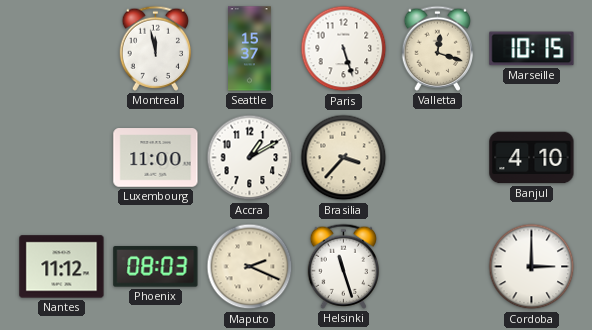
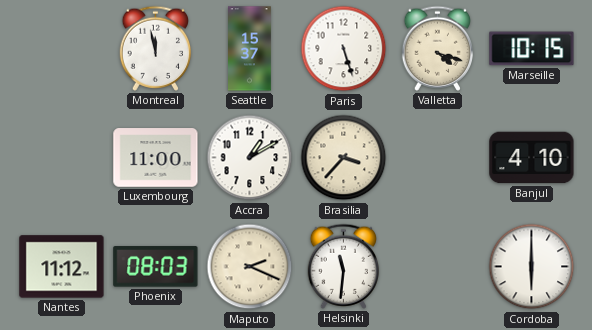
Valletta: 12:18 -> 4:18
Helsinki: 11:27 -> 11:31
Cordoba: 3:00 -> 6:00
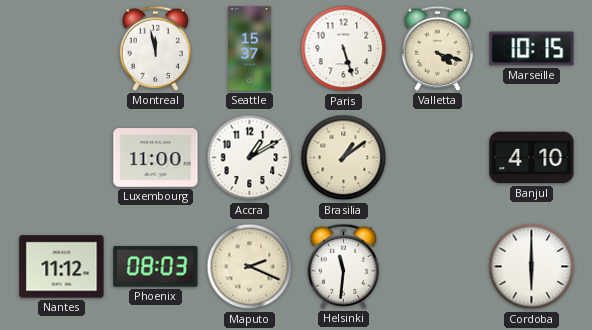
Brasilia: 3:37 -> 1:09
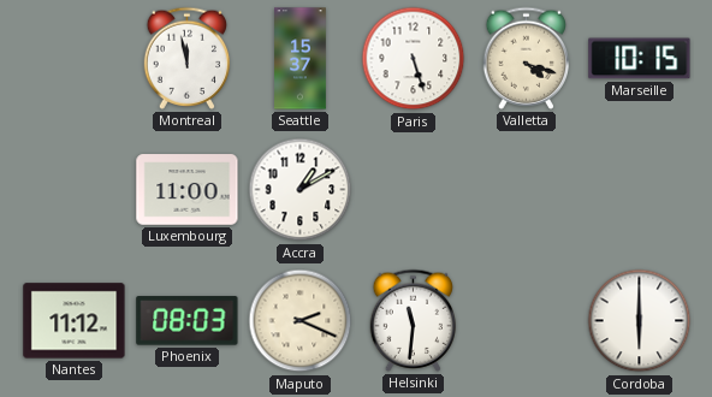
Brasilia: 1:09 -> none
Banjul: 4:10 -> none
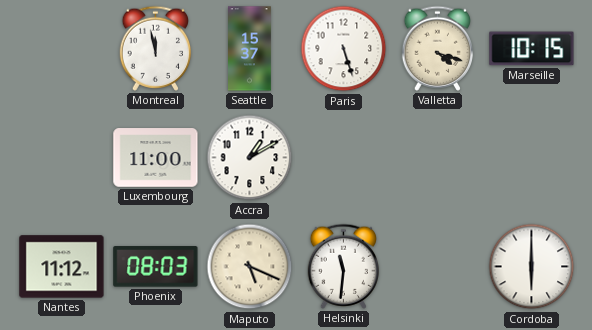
Maputo: 2:19 -> 5:19
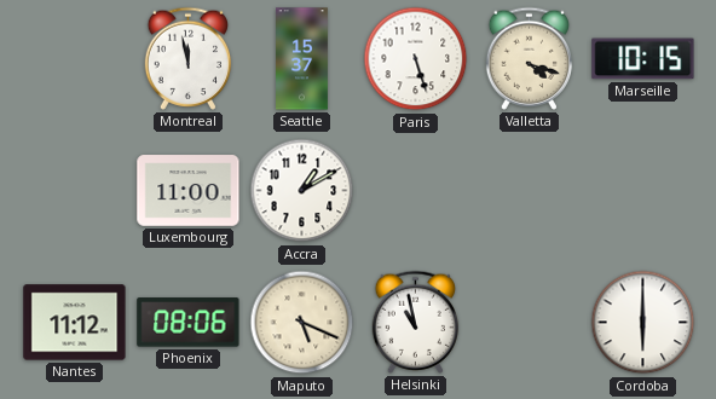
Phoenix: 08:03 -> 08:06
Helsinki: 11:31 -> 10:58
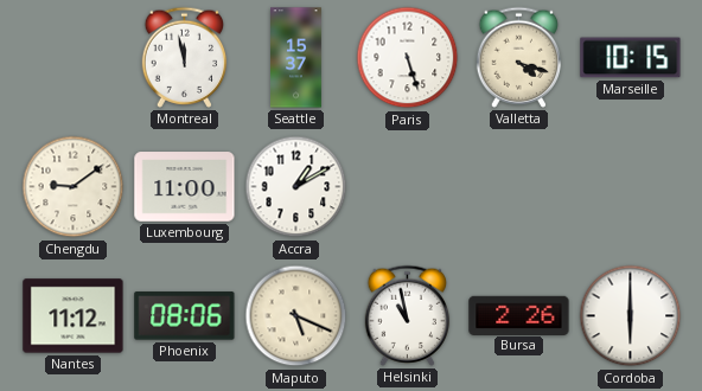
Chengdu: none -> 9:09
Bursa: none -> 2:26
